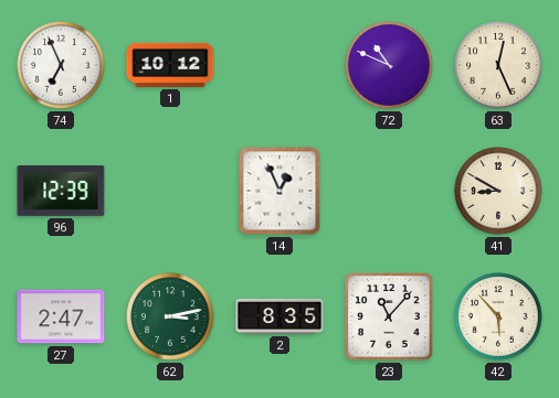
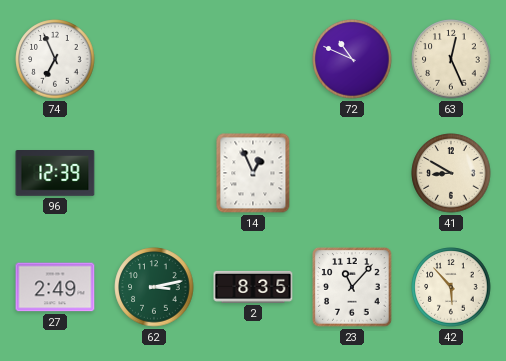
1: 10:12 -> none
27: 2:47 -> 2:49
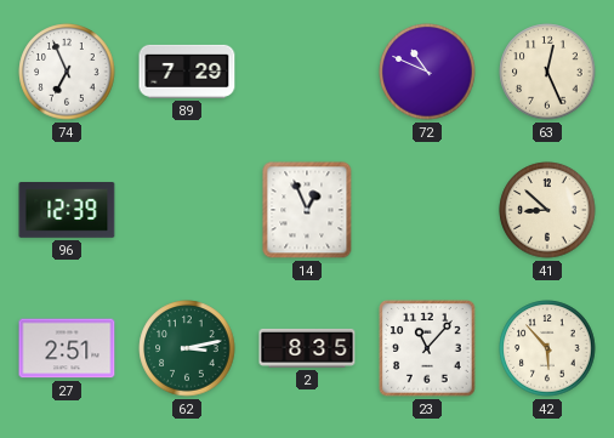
89: none -> 7:29
41: 8:50 -> 8:52
27: 2:49 -> 2:51
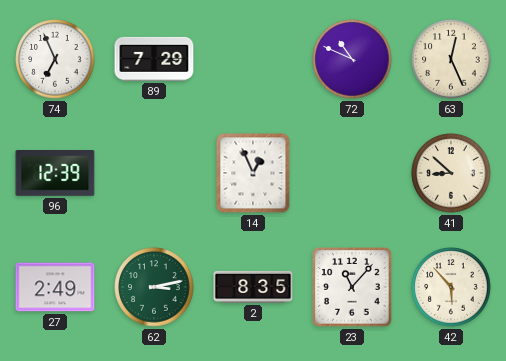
27: 2:51 -> 2:49
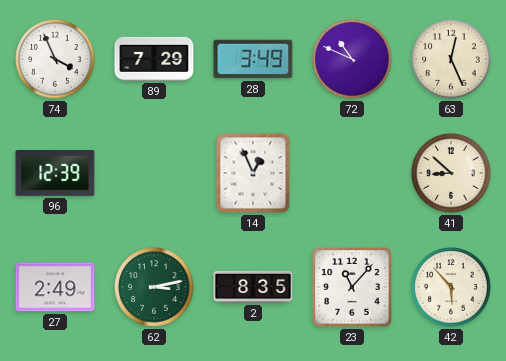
74: 6:56 -> 3:56
28: none -> 3:49
